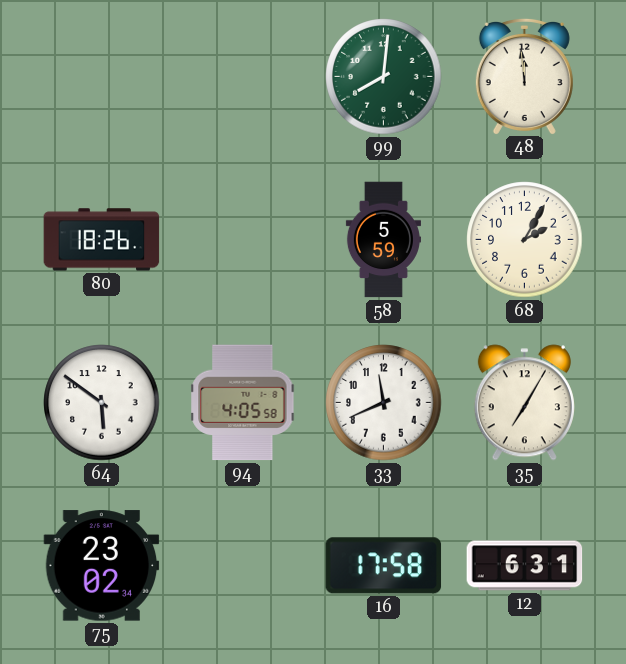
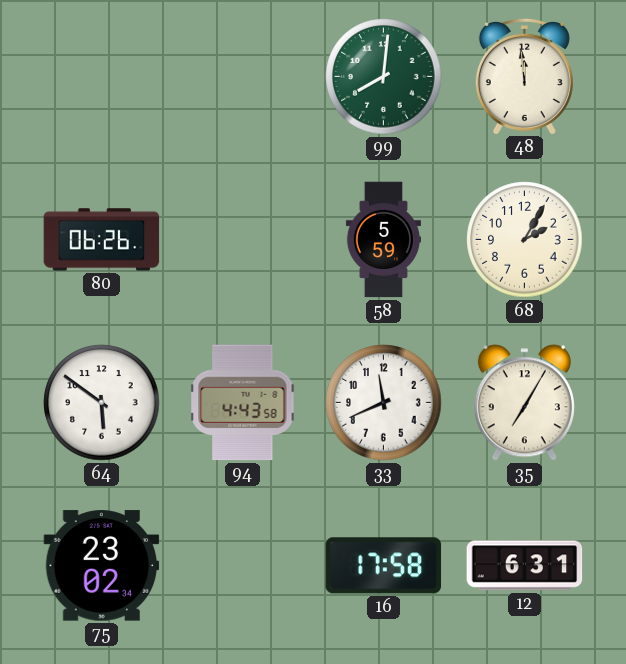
80: 18:26 -> 06:26
94: 4:05 -> 4:43
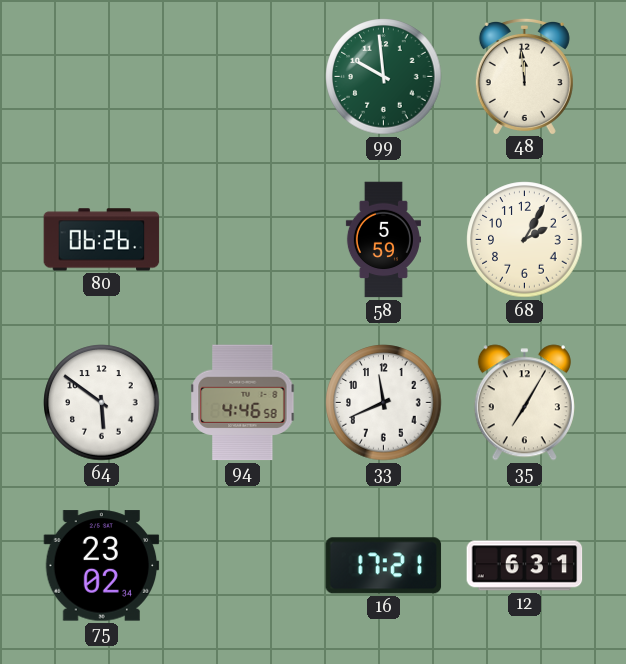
99: 8:01 -> 9:59
94: 4:43 -> 4:46
16: 17:58 -> 17:21
